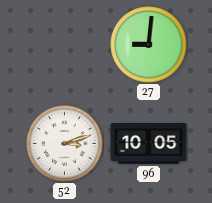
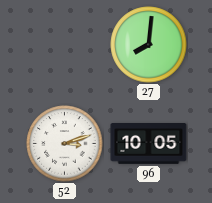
27: 9:01 -> 8:01
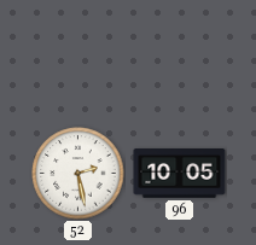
27: 8:01 -> none
52: 3:12 -> 2:28
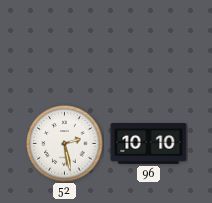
96: 10:05 -> 10:10
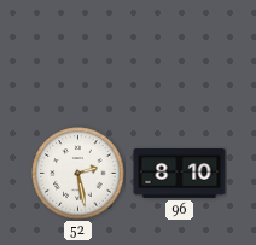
96: 10:10 -> 8:10
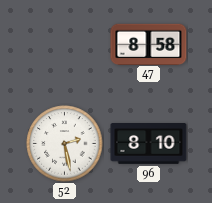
47: none -> 8:58
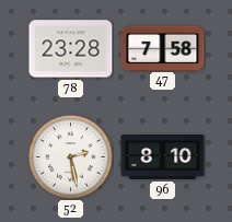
78: none -> 23:28
47: 8:58 -> 7:58
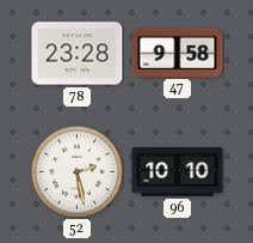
47: 7:58 -> 9:58
96: 8:10 -> 10:10
